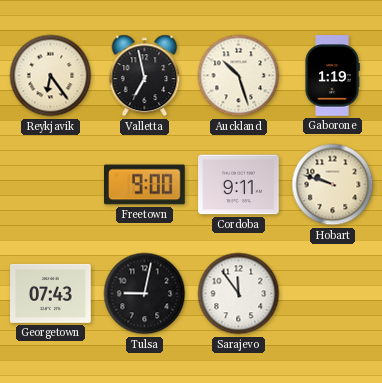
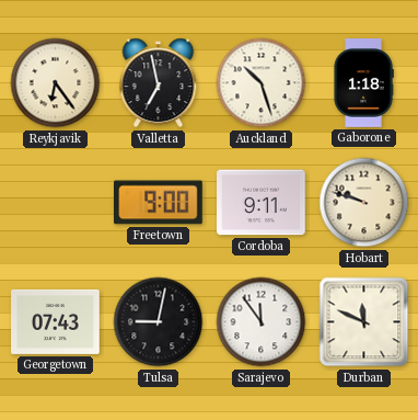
Gaborone: 1:19 -> 1:18
Durban: none -> 11:49
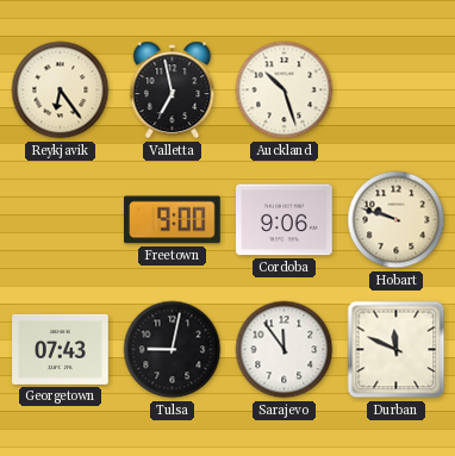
Gaborone: 1:18 -> none
Cordoba: 9:11 -> 9:06
